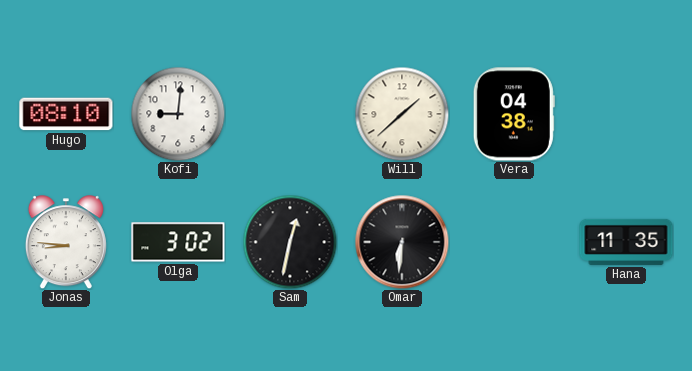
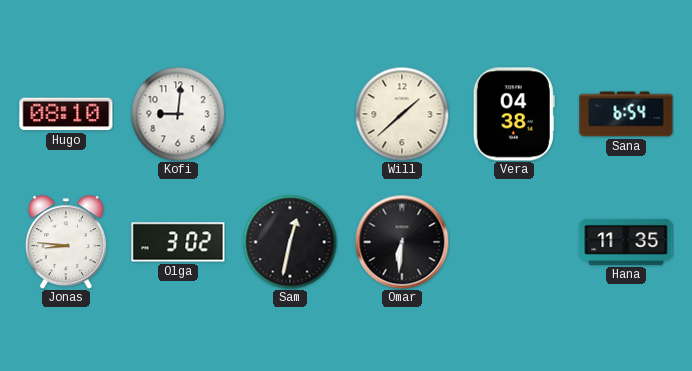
Sana: none -> 6:54
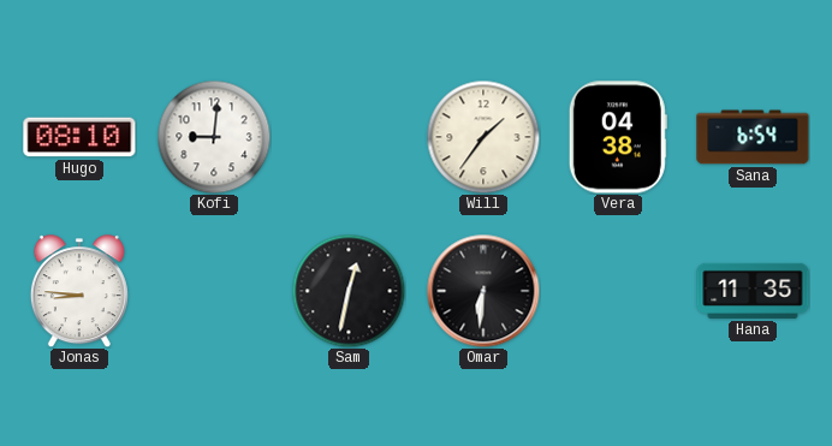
Will: 1:38 -> 1:36
Olga: 3:02 -> none
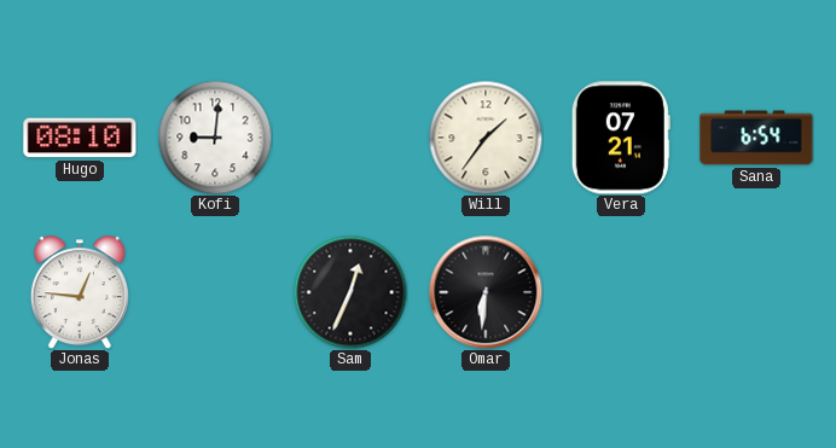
Vera: 04:38 -> 07:21
Jonas: 8:46 -> 12:46
Sam: 12:32 -> 12:34
Hana: 11:35 -> none
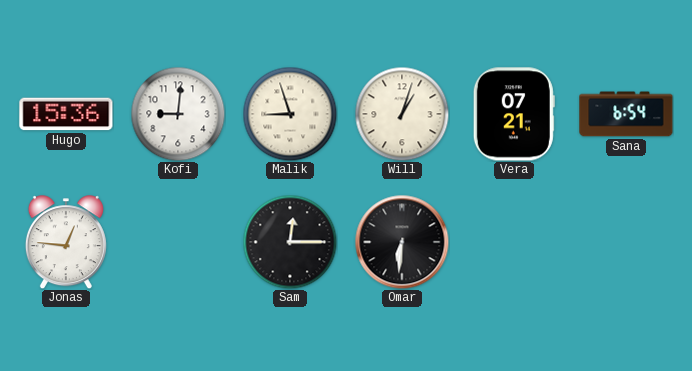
Hugo: 08:10 -> 15:36
Malik: none -> 8:57
Will: 1:36 -> 1:03
Sam: 12:34 -> 12:15
